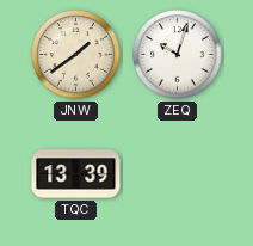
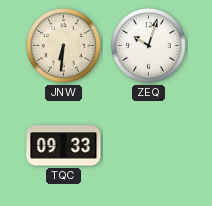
JNW: 1:39 -> 6:31
TQC: 13:39 -> 09:33
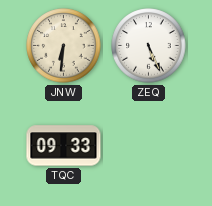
ZEQ: 10:03 -> 5:26
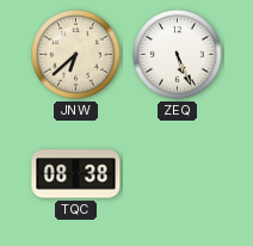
JNW: 6:31 -> 6:38
TQC: 09:33 -> 08:38
